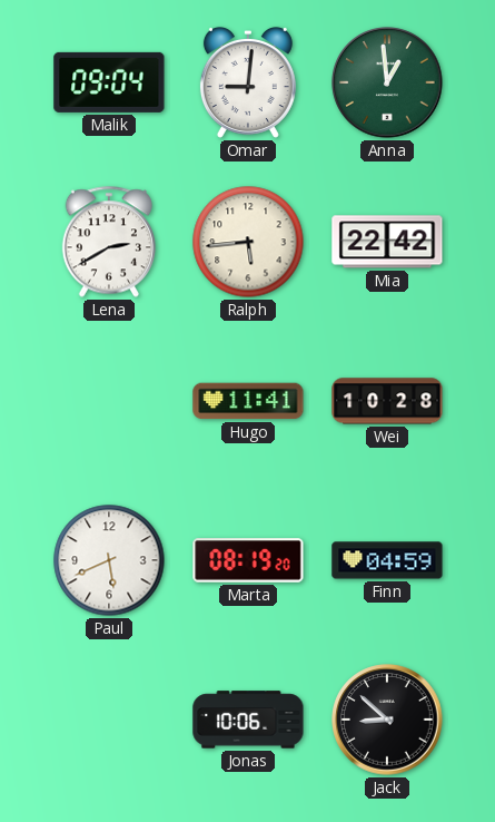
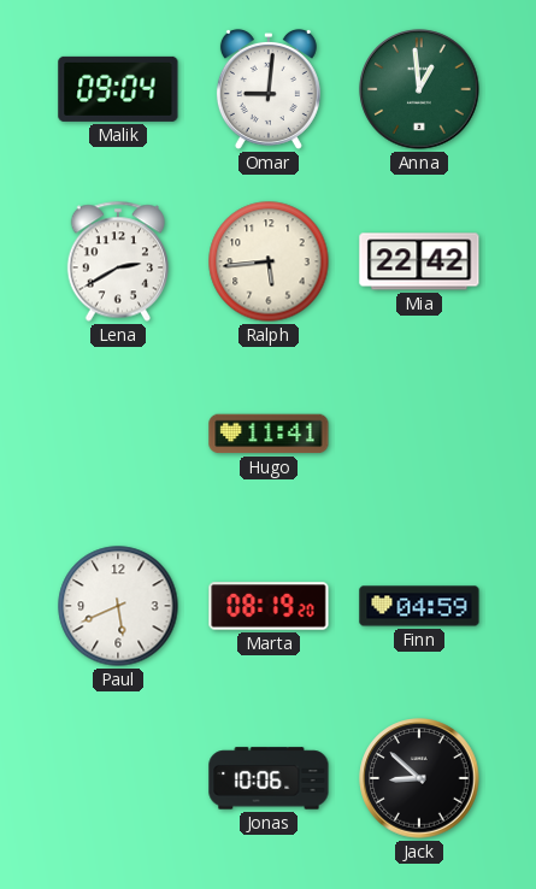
Wei: 10:28 -> none
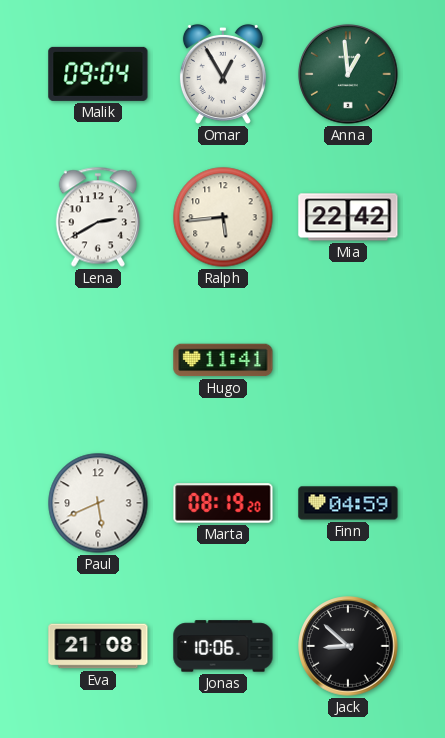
Omar: 9:01 -> 12:55
Eva: none -> 21:08
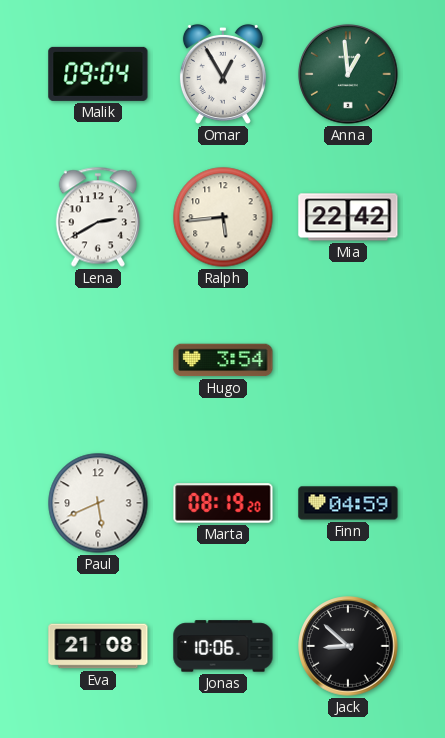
Hugo: 11:41 -> 3:54
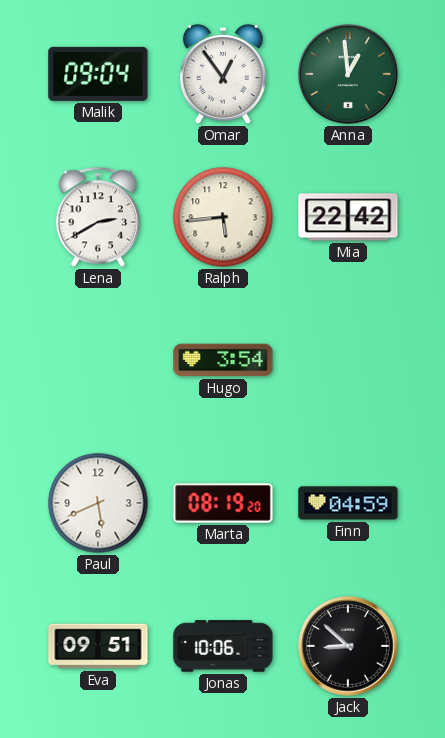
Omar: 12:55 -> 12:54
Eva: 21:08 -> 09:51
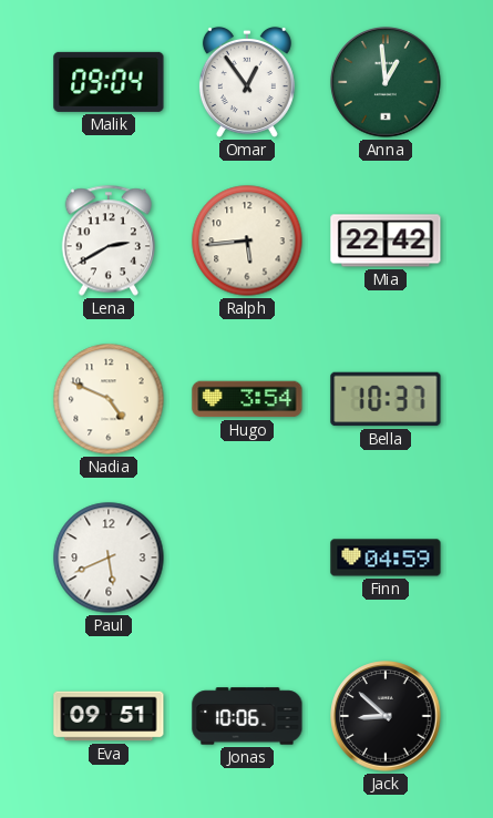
Nadia: none -> 4:49
Bella: none -> 10:37
Marta: 08:19 -> none
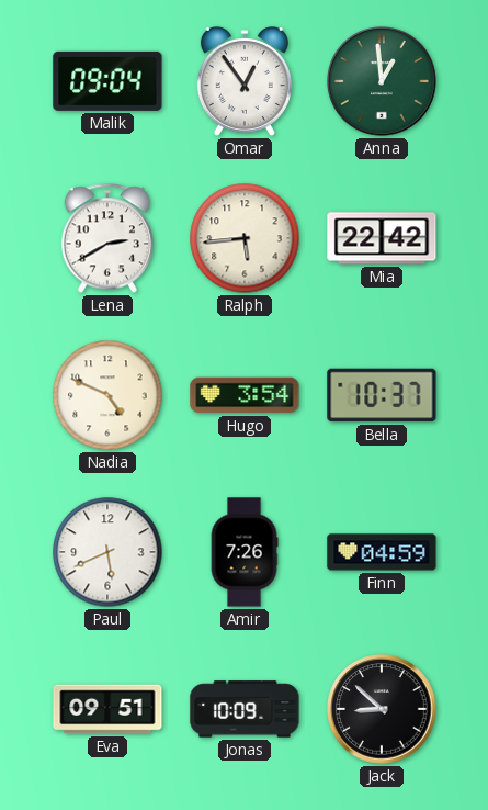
Amir: none -> 7:26
Jonas: 10:06 -> 10:09
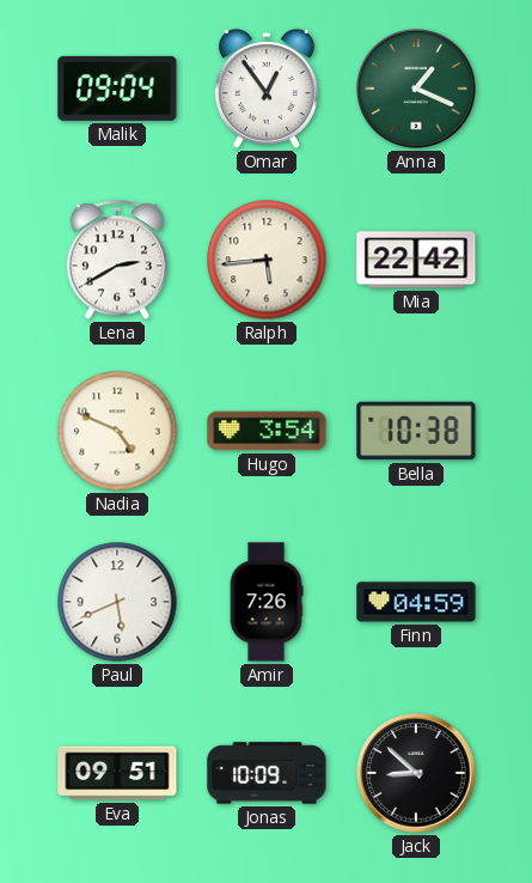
Anna: 12:59 -> 1:19
Bella: 10:37 -> 10:38
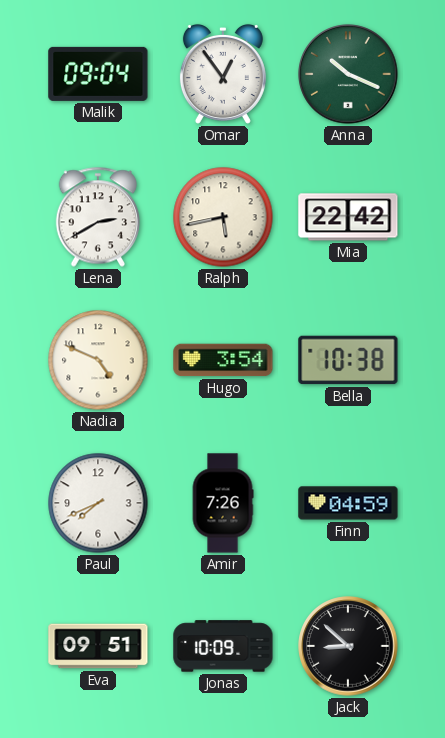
Anna: 1:19 -> 10:19
Ralph: 5:44 -> 5:43
Paul: 5:41 -> 7:41
